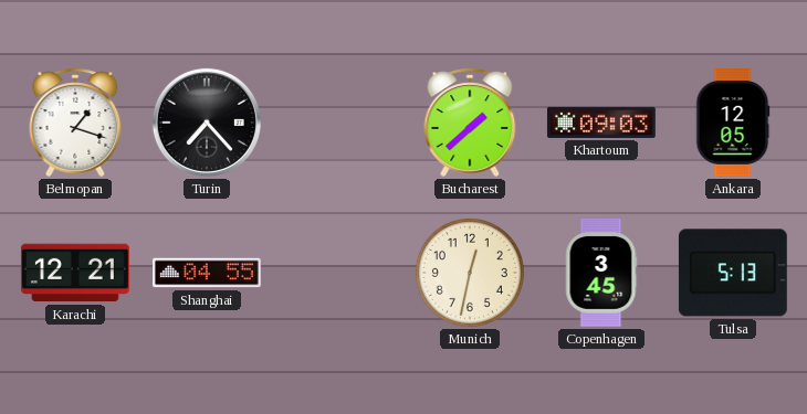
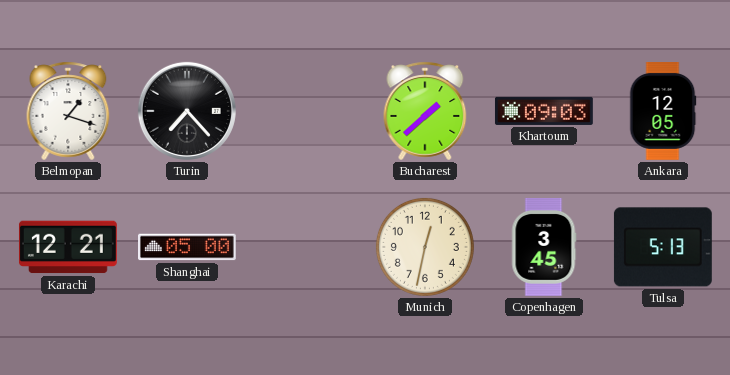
Shanghai: 04:55 -> 05:00
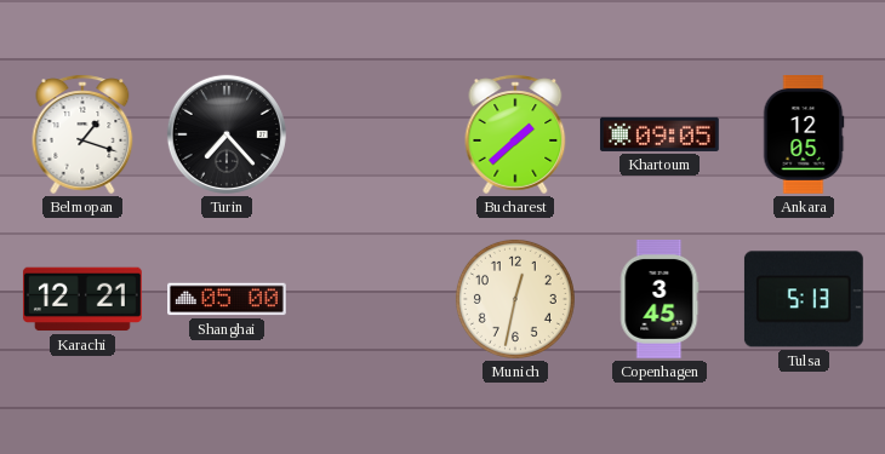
Khartoum: 09:03 -> 09:05
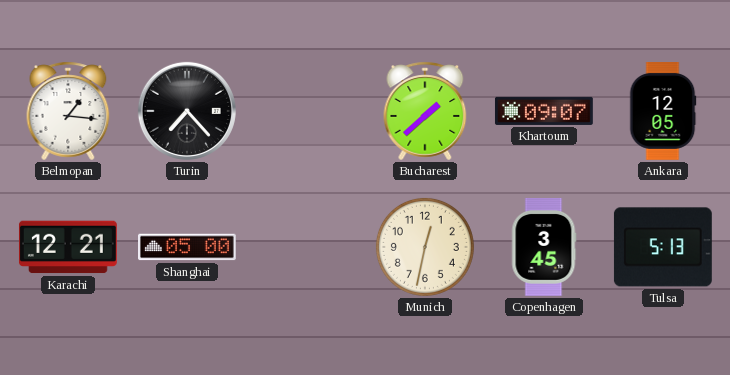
Belmopan: 1:18 -> 1:16
Khartoum: 09:05 -> 09:07
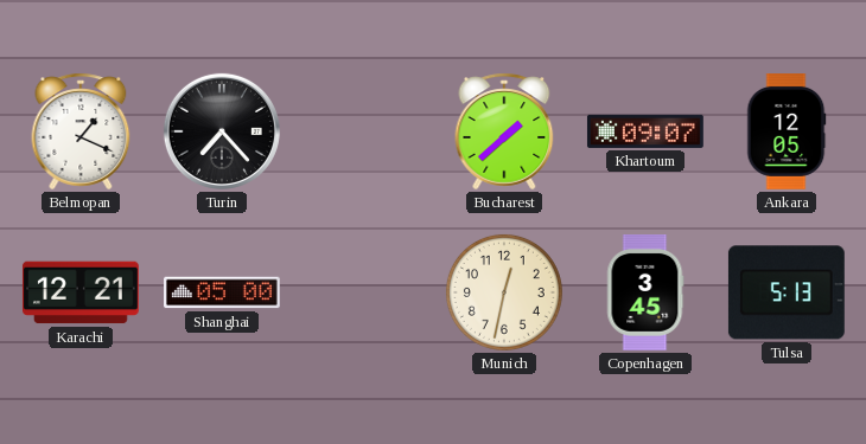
Belmopan: 1:16 -> 1:19
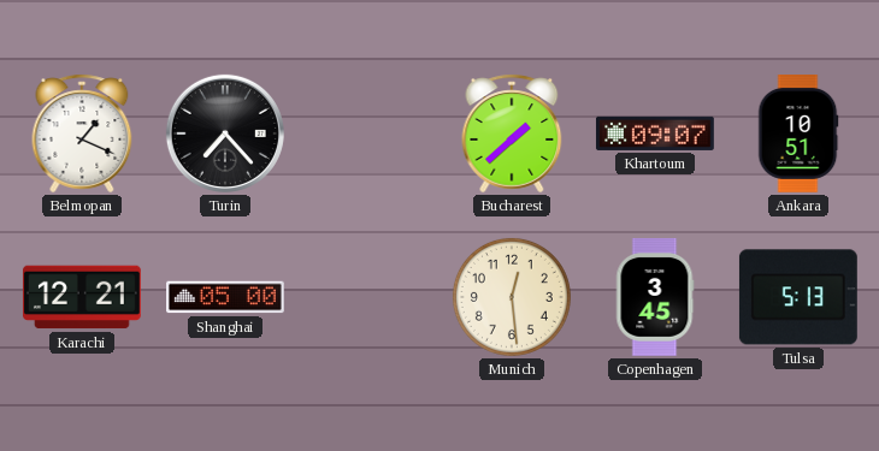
Ankara: 12:05 -> 10:51
Munich: 12:32 -> 12:29
